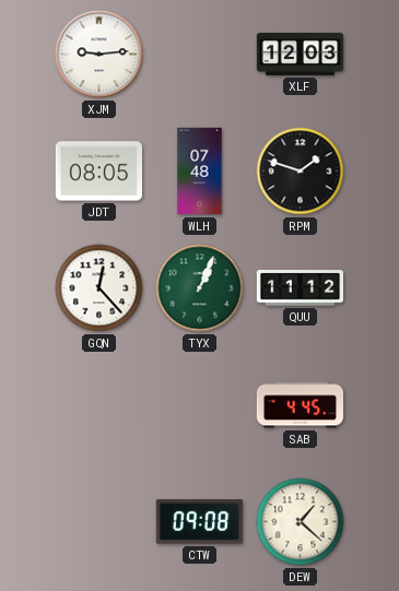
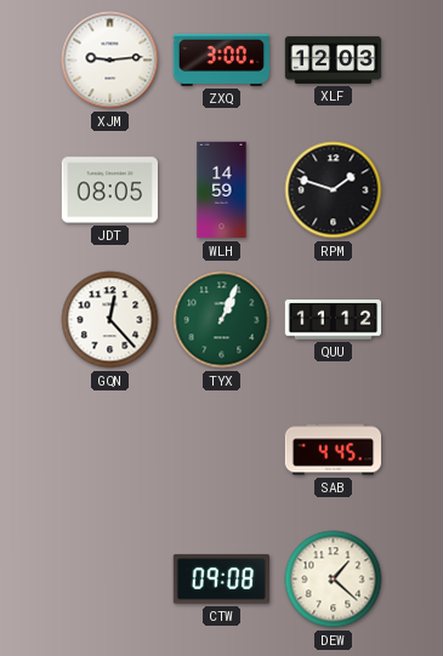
ZXQ: none -> 3:00
WLH: 07:48 -> 14:59
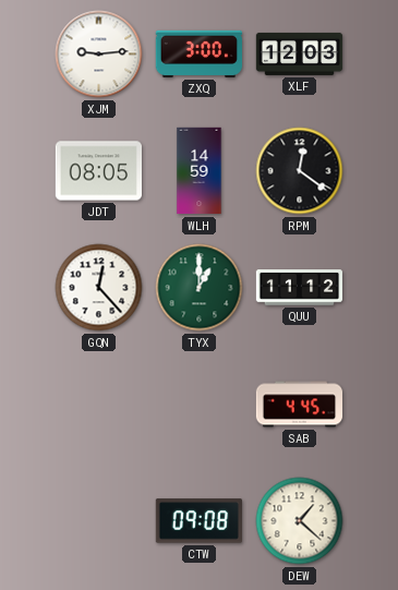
RPM: 1:48 -> 12:21
TYX: 1:04 -> 1:00
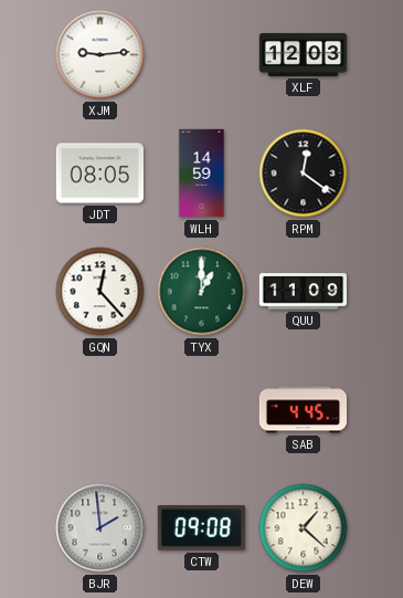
ZXQ: 3:00 -> none
QUU: 11:12 -> 11:09
BJR: none -> 1:59
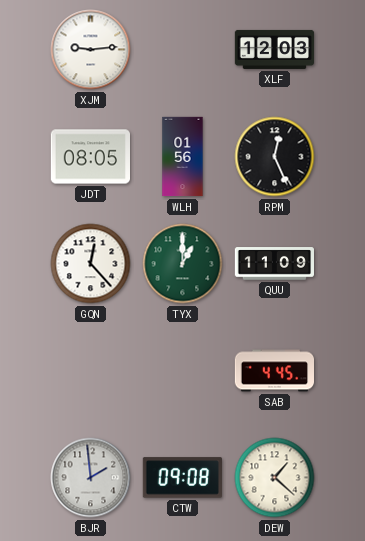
WLH: 14:59 -> 01:56
RPM: 12:21 -> 12:26
